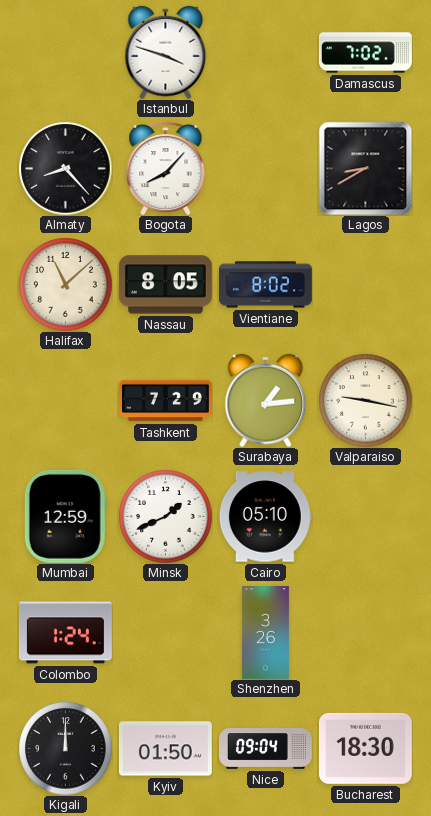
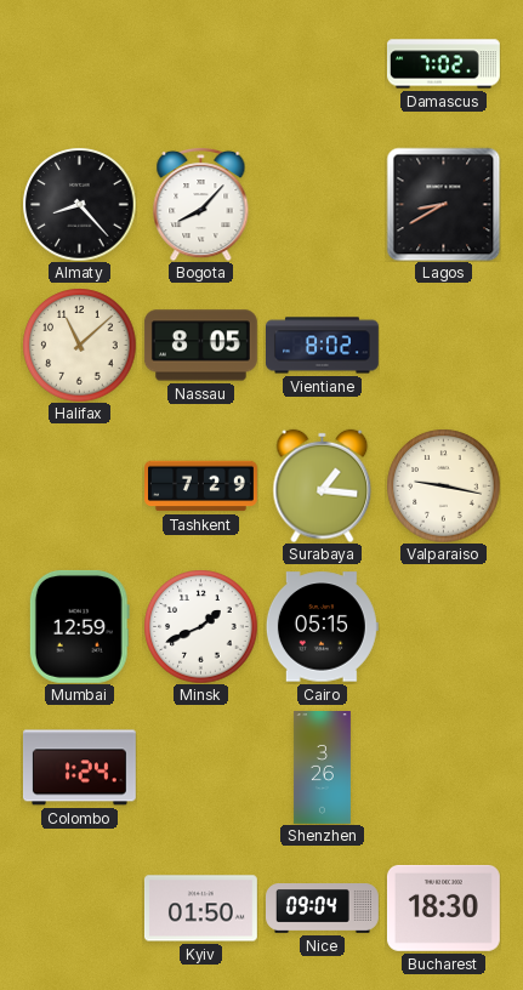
Istanbul: 3:48 -> none
Surabaya: 1:14 -> 1:16
Cairo: 05:10 -> 05:15
Kigali: 12:00 -> none
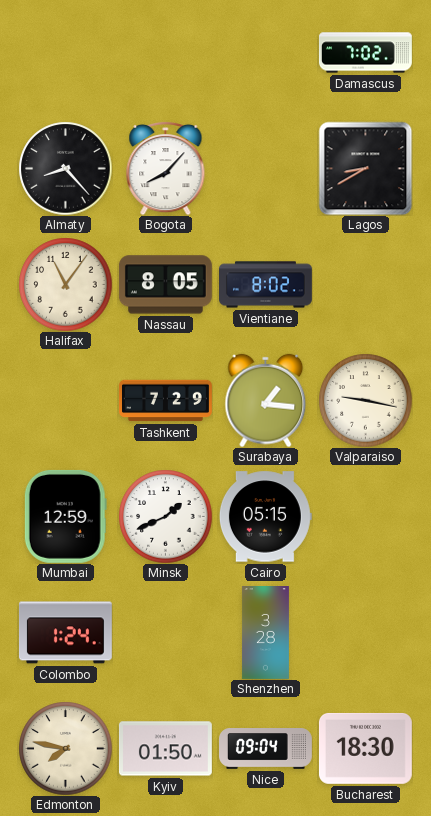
Halifax: 11:08 -> 11:06
Shenzhen: 3:26 -> 3:28
Edmonton: none -> 7:47
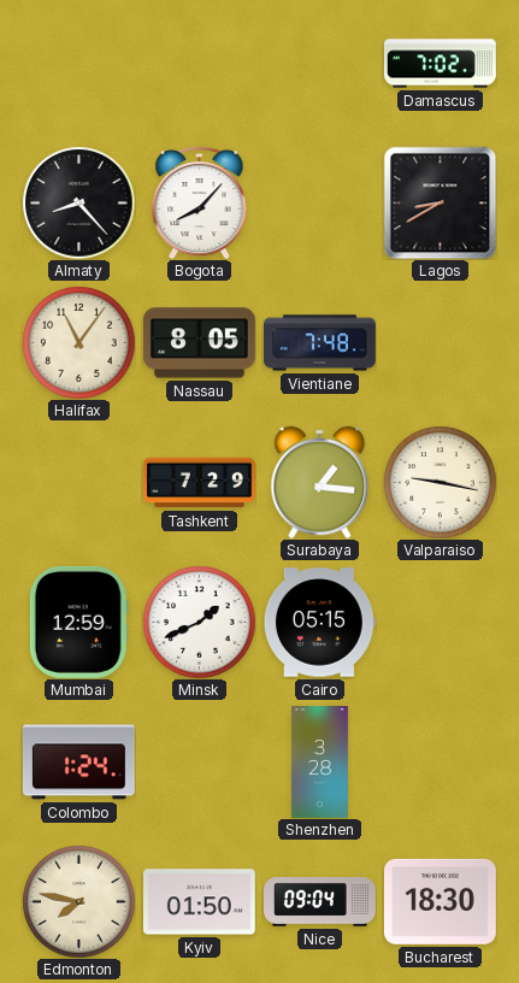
Vientiane: 8:02 -> 7:48
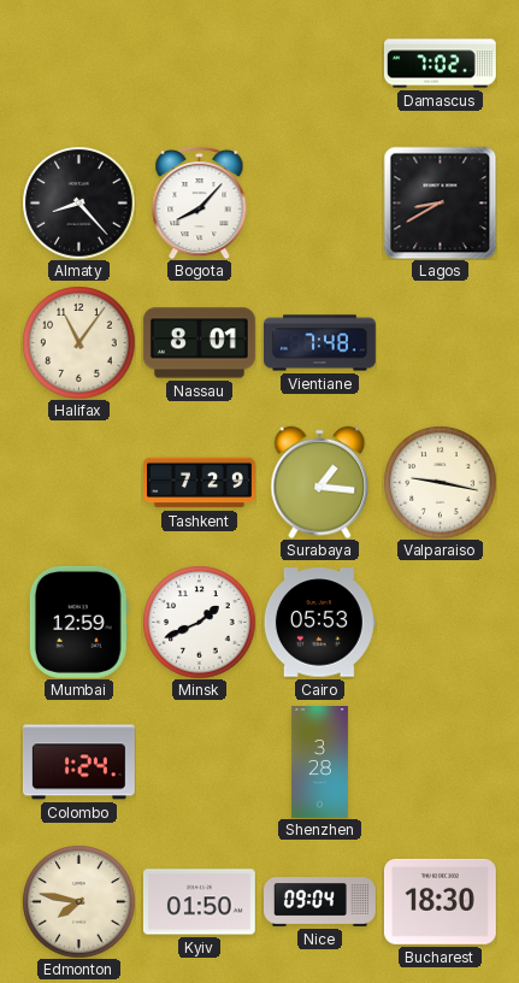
Nassau: 8:05 -> 8:01
Cairo: 05:15 -> 05:53
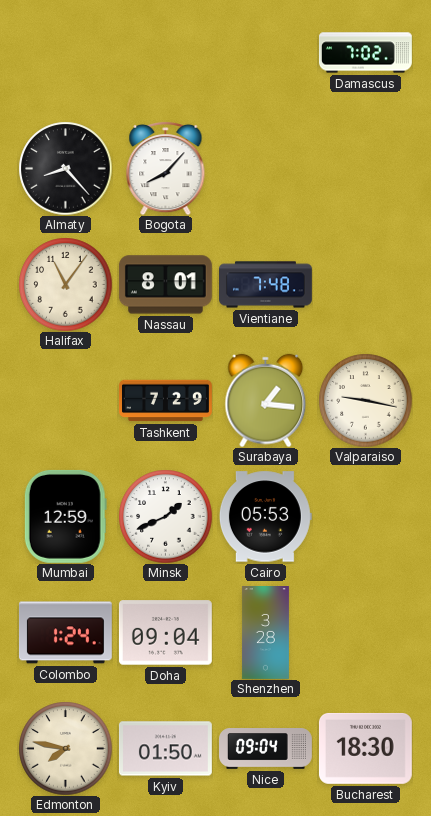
Lagos: 8:40 -> none
Doha: none -> 09:04
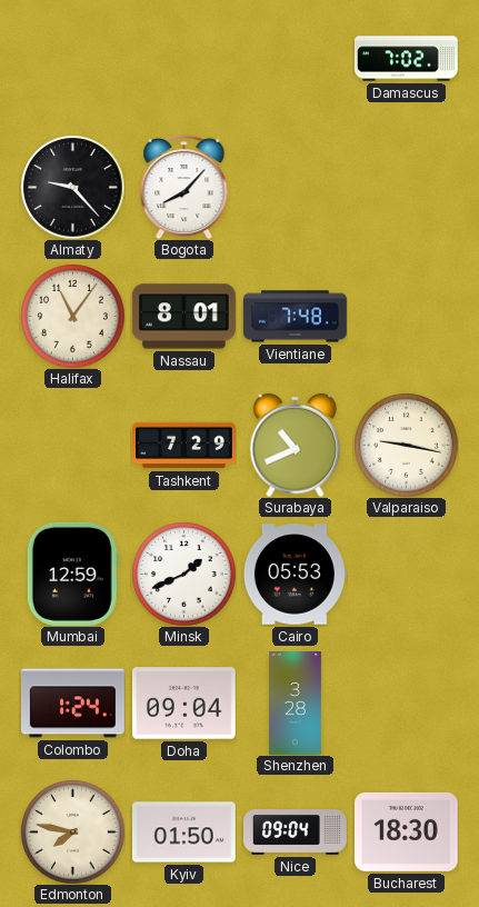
Almaty: 8:23 -> 9:23
Surabaya: 1:16 -> 10:41
